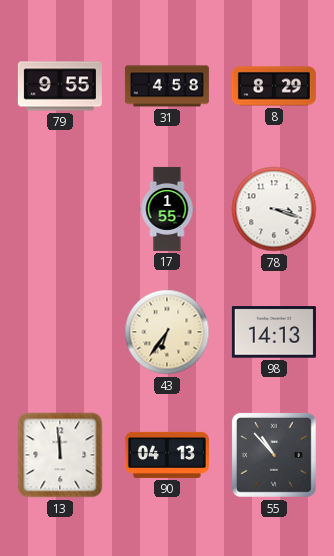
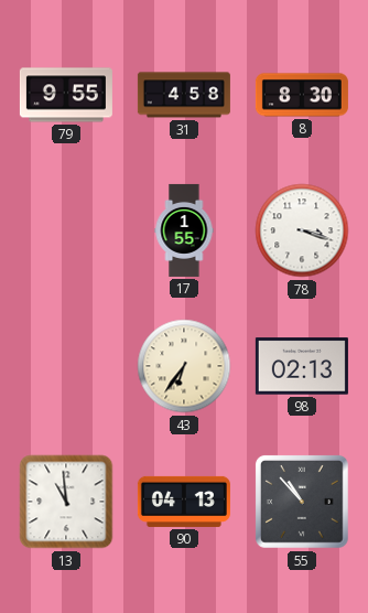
8: 8:29 -> 8:30
98: 14:13 -> 02:13
13: 11:59 -> 10:59
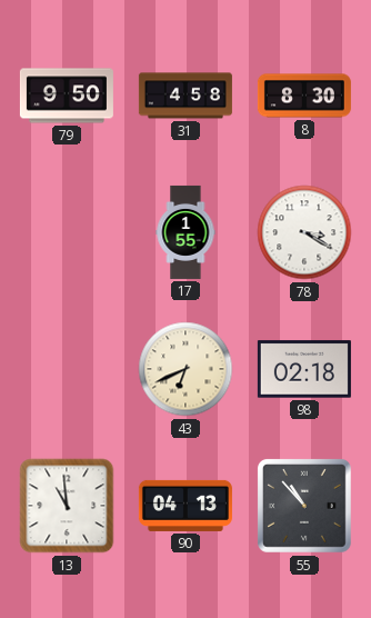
79: 9:55 -> 9:50
78: 3:18 -> 3:20
43: 6:36 -> 6:41
98: 02:13 -> 02:18
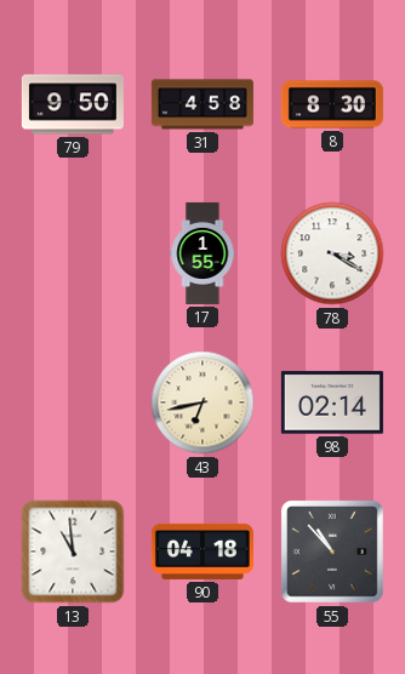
43: 6:41 -> 6:43
98: 02:18 -> 02:14
90: 04:13 -> 04:18
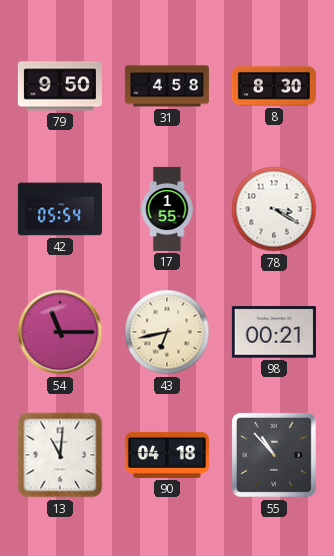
42: none -> 05:54
54: none -> 11:15
98: 02:14 -> 00:21
13: 10:59 -> 11:01
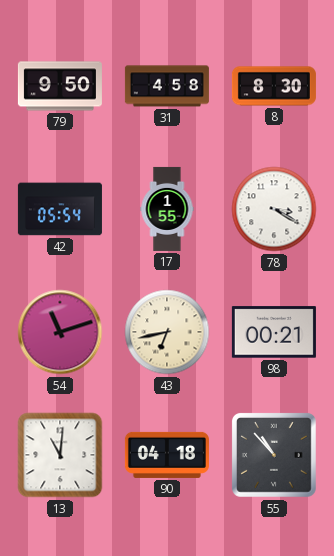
54: 11:15 -> 11:12
